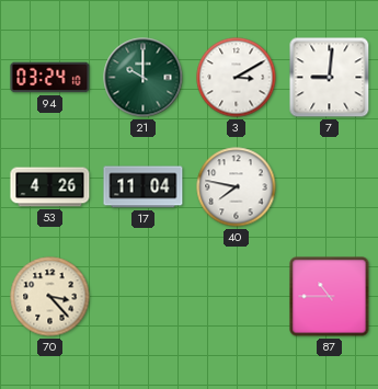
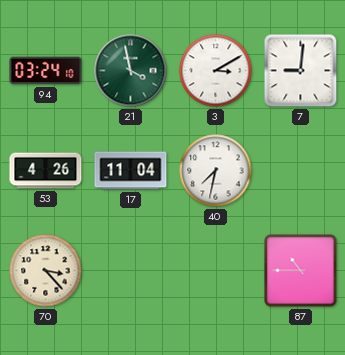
21: 10:00 -> 3:58
40: 7:47 -> 7:32
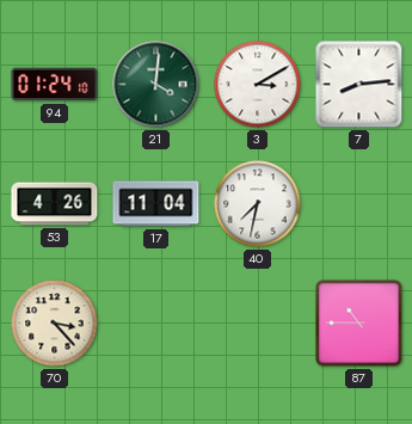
94: 03:24 -> 01:24
21: 3:58 -> 4:01
7: 9:01 -> 8:14
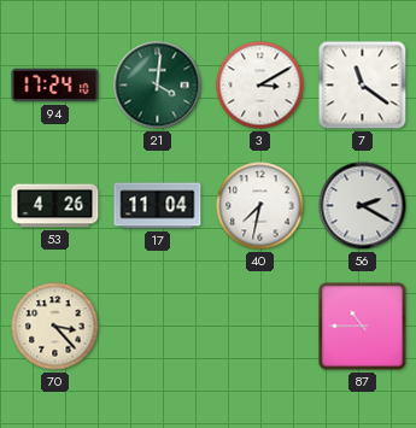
94: 01:24 -> 17:24
7: 8:14 -> 11:21
56: none -> 2:20
